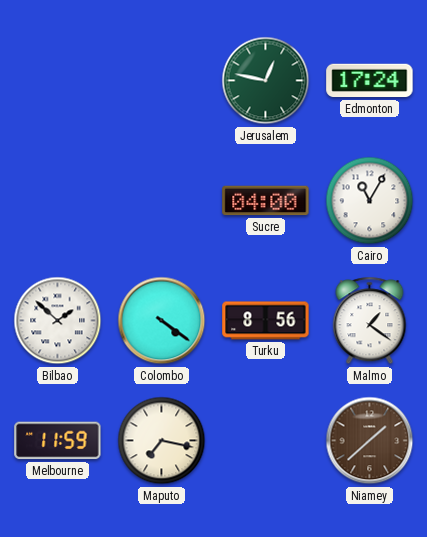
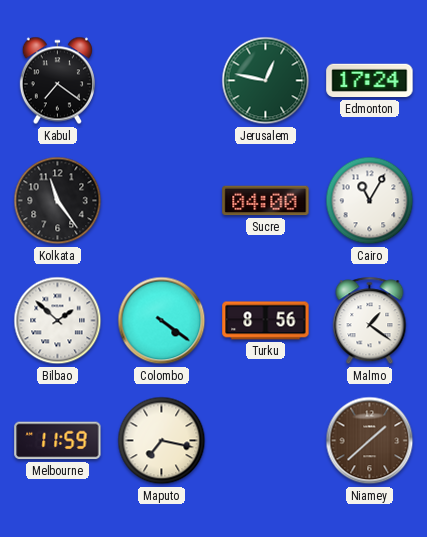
Kabul: none -> 7:21
Kolkata: none -> 11:24
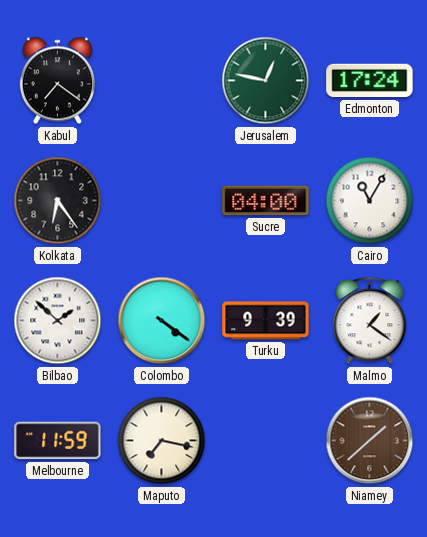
Kolkata: 11:24 -> 6:24
Turku: 8:56 -> 9:39
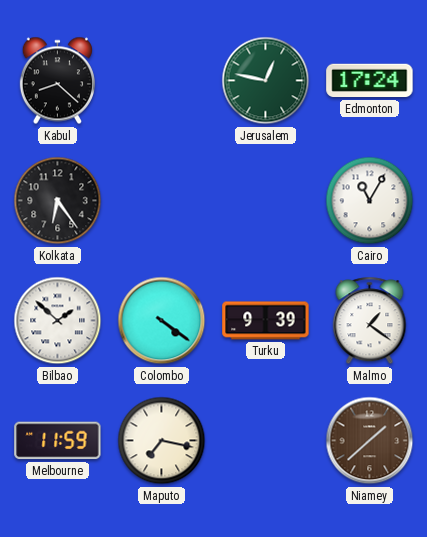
Kabul: 7:21 -> 8:22
Sucre: 04:00 -> none
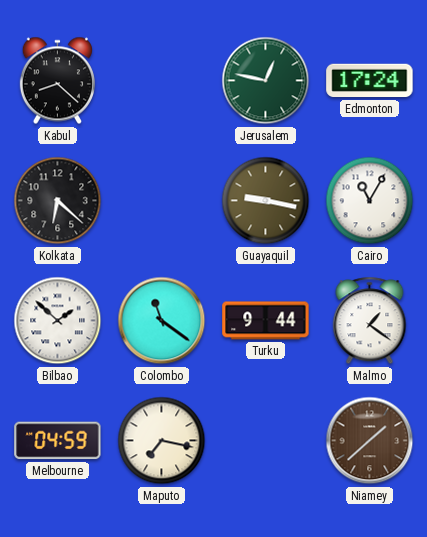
Kolkata: 6:24 -> 6:22
Guayaquil: none -> 9:17
Colombo: 4:21 -> 11:21
Turku: 9:39 -> 9:44
Melbourne: 11:59 -> 04:59
